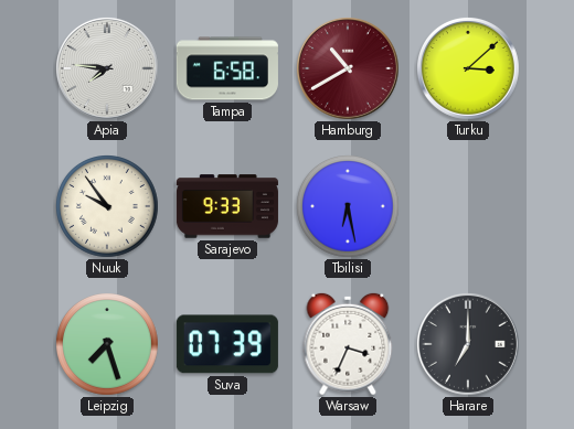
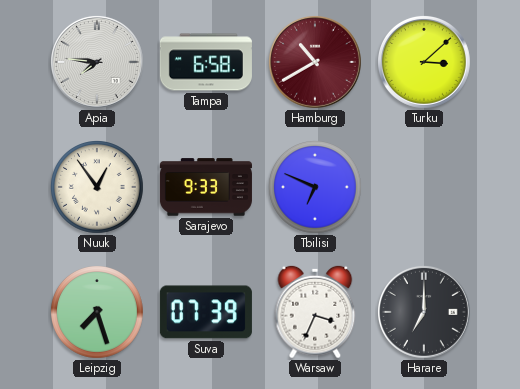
Nuuk: 9:54 -> 12:54
Tbilisi: 6:28 -> 6:49
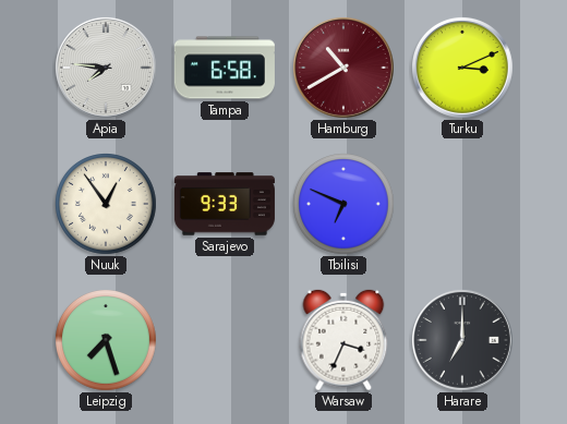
Turku: 3:08 -> 3:11
Suva: 07:39 -> none
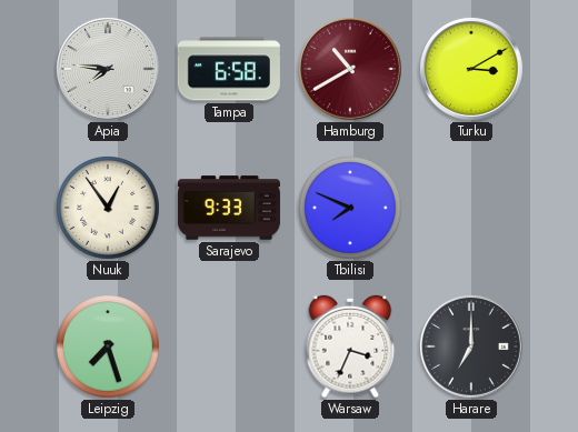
Turku: 3:11 -> 3:10
Tbilisi: 6:49 -> 7:49
